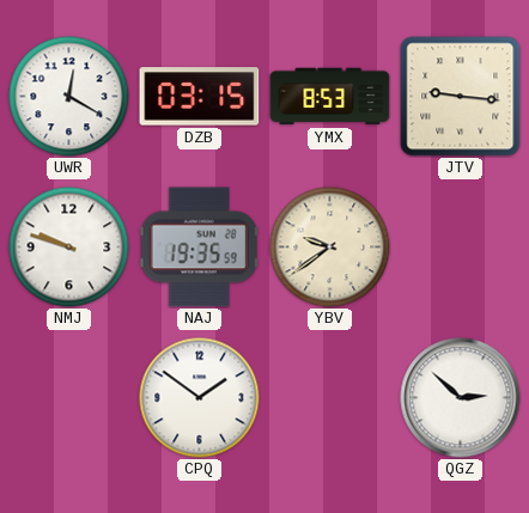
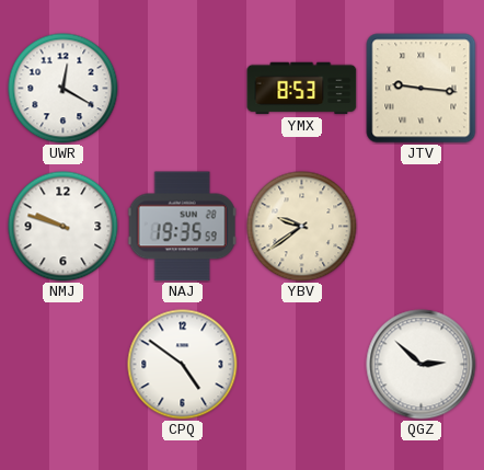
DZB: 03:15 -> none
CPQ: 1:51 -> 4:51
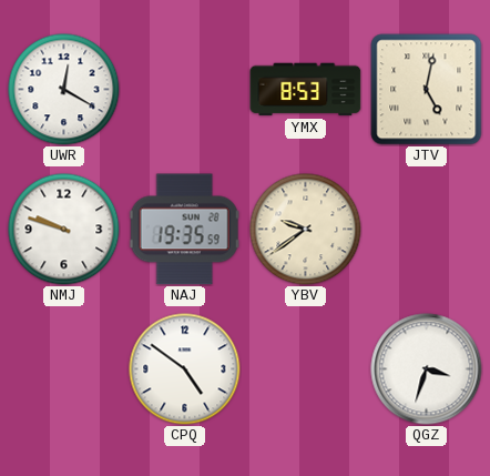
JTV: 9:16 -> 5:02
QGZ: 2:52 -> 3:33
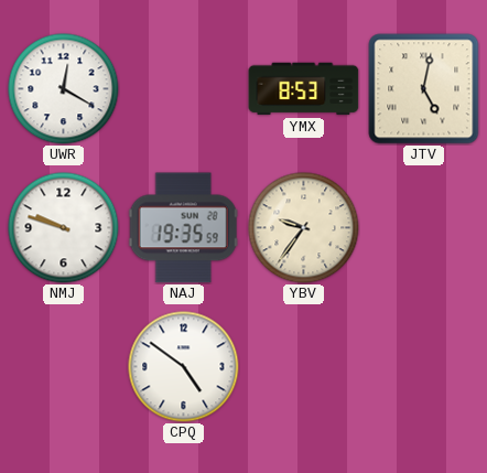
YBV: 9:39 -> 9:36
QGZ: 3:33 -> none
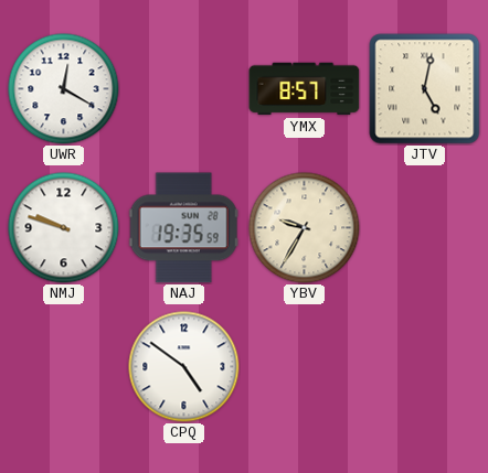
YMX: 8:53 -> 8:57
YBV: 9:36 -> 9:35
